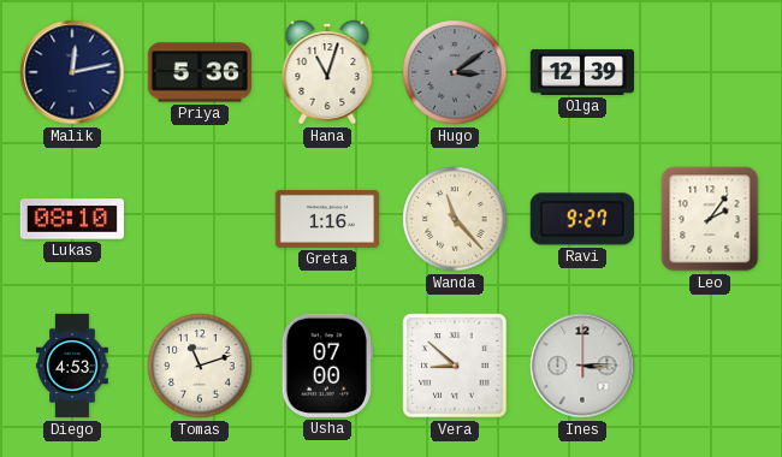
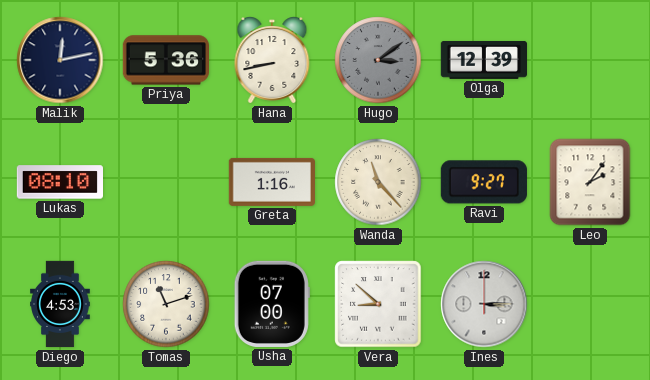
Hana: 11:03 -> 8:43
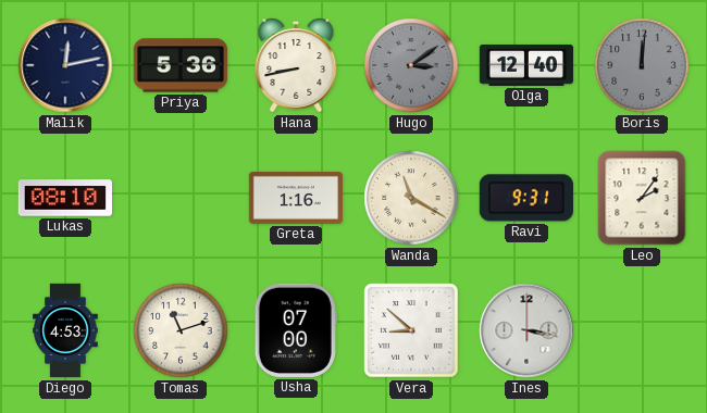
Olga: 12:39 -> 12:40
Boris: none -> 12:01
Wanda: 11:23 -> 11:20
Ravi: 9:27 -> 9:31
Ines: 3:15 -> 3:17
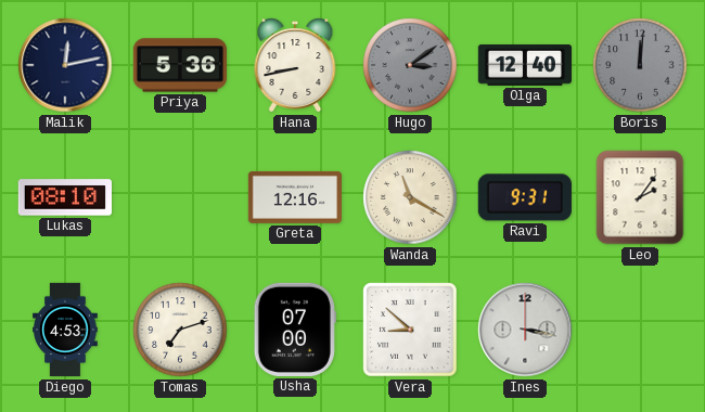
Greta: 1:16 -> 12:16
Tomas: 11:12 -> 7:12
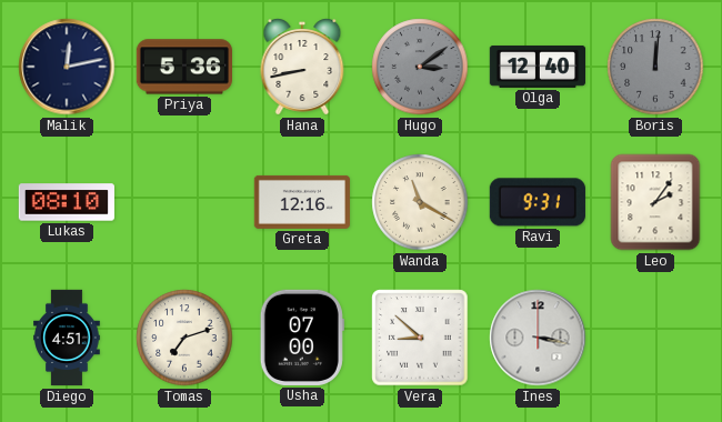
Diego: 4:53 -> 4:51
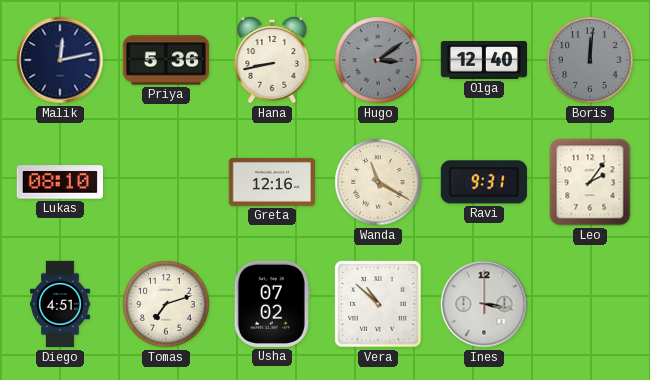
Usha: 07:00 -> 07:02
Vera: 8:52 -> 10:52
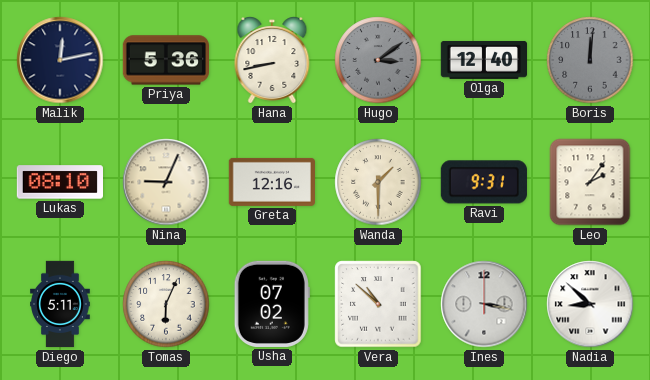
Nina: none -> 9:04
Wanda: 11:20 -> 1:30
Diego: 4:51 -> 5:11
Tomas: 7:12 -> 6:04
Nadia: none -> 8:52
